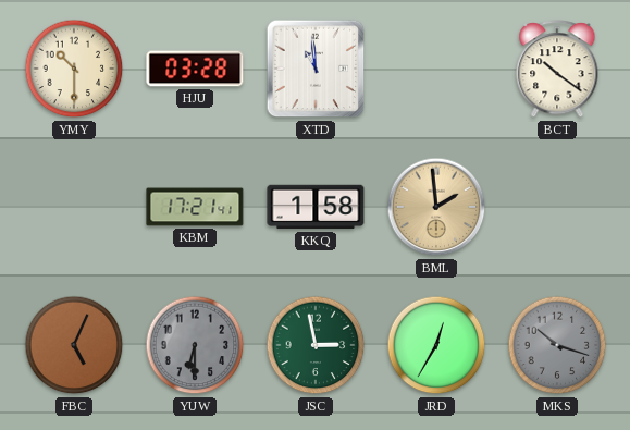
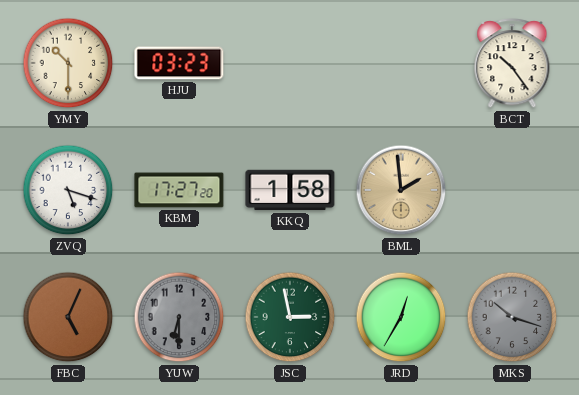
HJU: 03:28 -> 03:23
XTD: 10:59 -> none
BCT: 10:21 -> 10:24
ZVQ: none -> 5:18
KBM: 17:21 -> 17:27
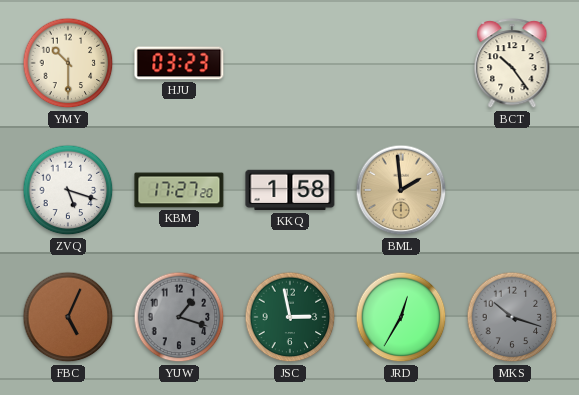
YUW: 6:30 -> 1:18
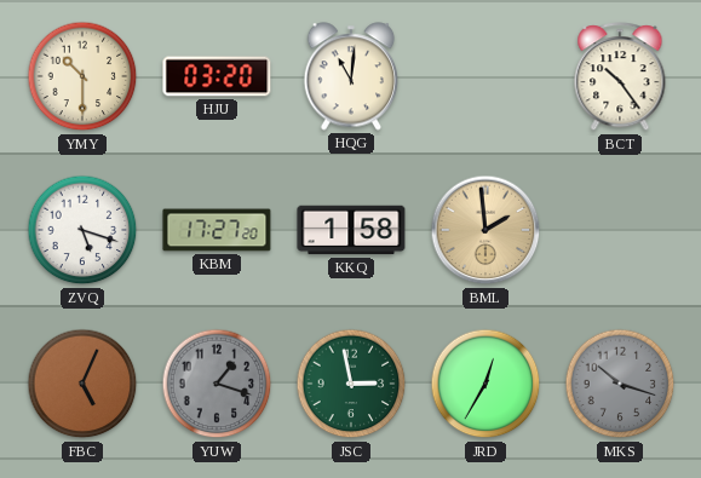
HJU: 03:23 -> 03:20
HQG: none -> 11:01
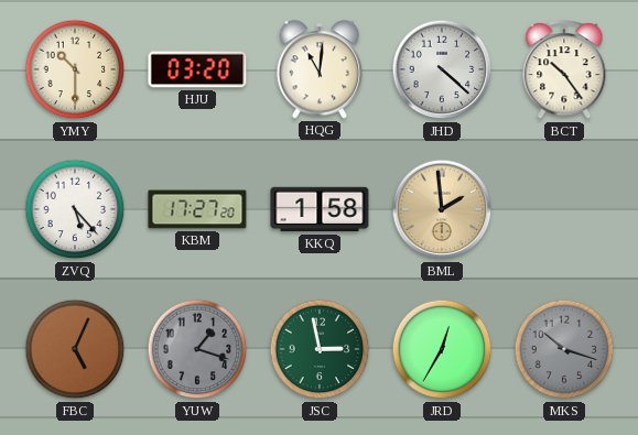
JHD: none -> 4:22
ZVQ: 5:18 -> 5:23
